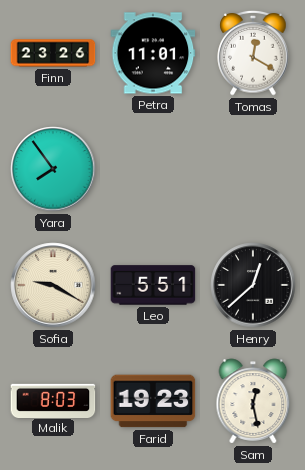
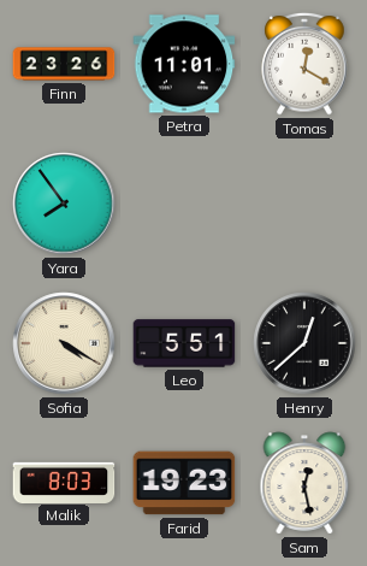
Sofia: 9:20 -> 4:20
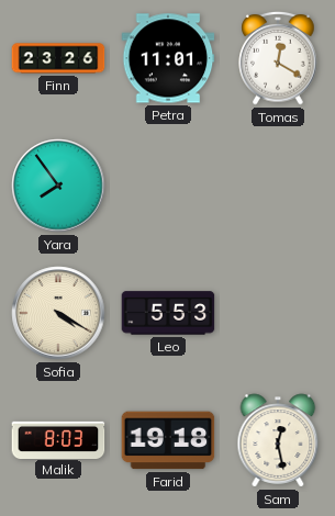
Leo: 5:51 -> 5:53
Henry: 12:38 -> none
Farid: 19:23 -> 19:18
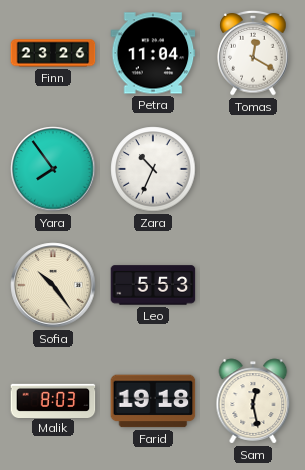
Petra: 11:01 -> 11:04
Zara: none -> 10:34
Sofia: 4:20 -> 10:24
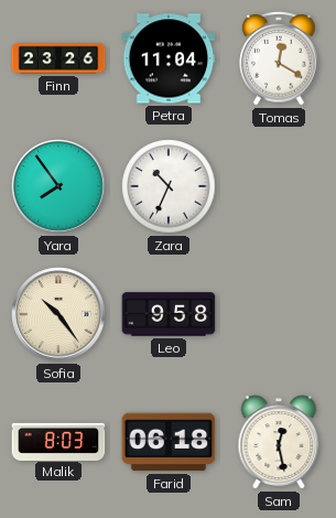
Leo: 5:53 -> 9:58
Farid: 19:18 -> 06:18
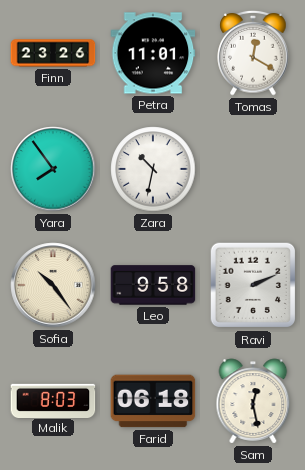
Petra: 11:04 -> 11:01
Zara: 10:34 -> 10:32
Ravi: none -> 2:11
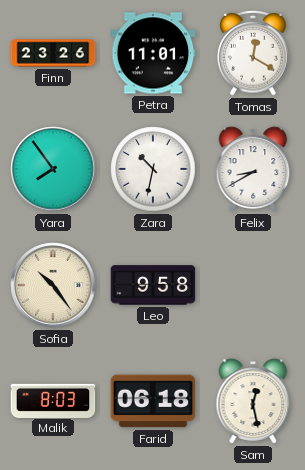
Felix: none -> 8:40
Ravi: 2:11 -> none
